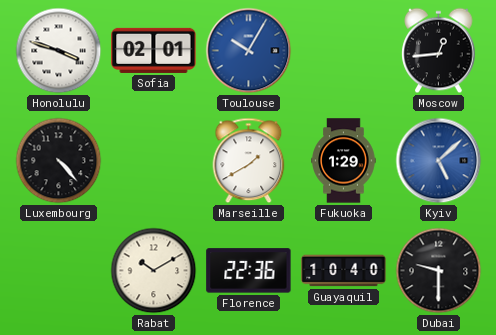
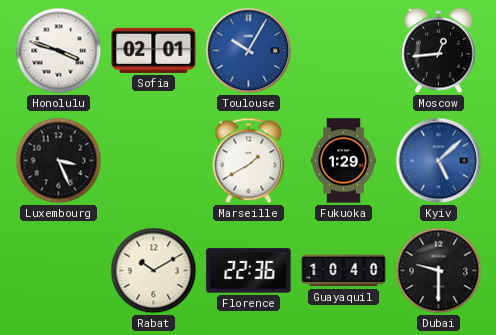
Luxembourg: 4:23 -> 3:26
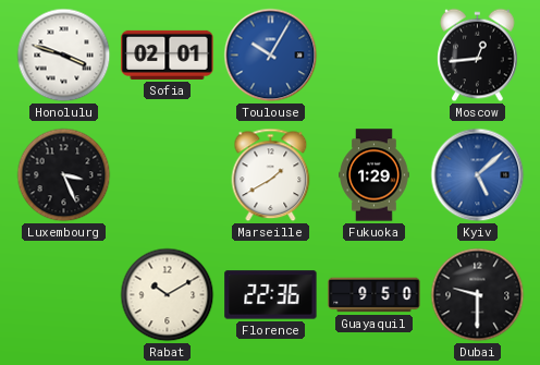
Guayaquil: 10:40 -> 9:50
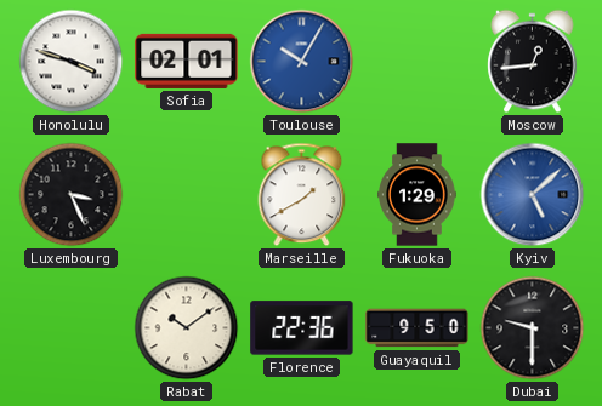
Rabat: 10:10 -> 10:09
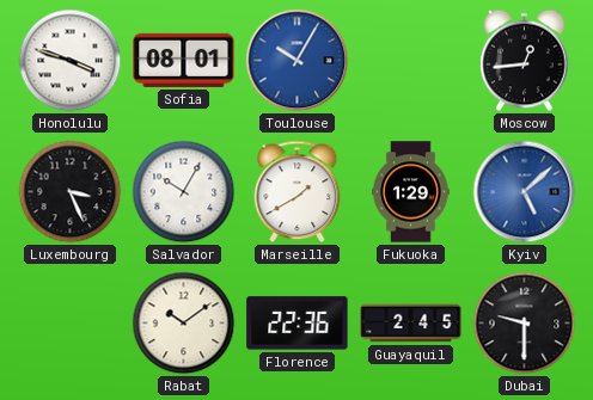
Sofia: 02:01 -> 08:01
Salvador: none -> 10:05
Guayaquil: 9:50 -> 2:45
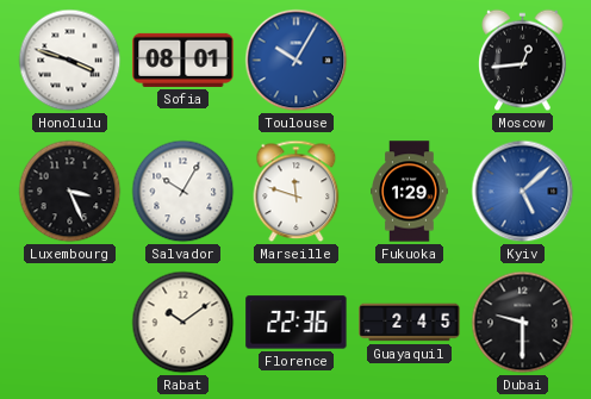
Marseille: 1:40 -> 11:48
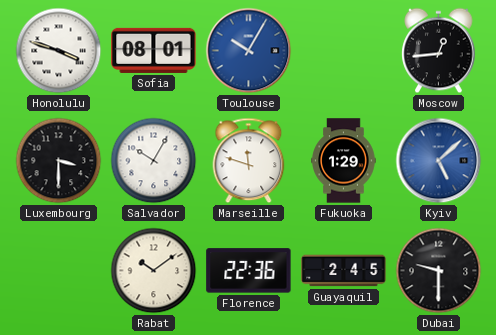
Luxembourg: 3:26 -> 3:30
